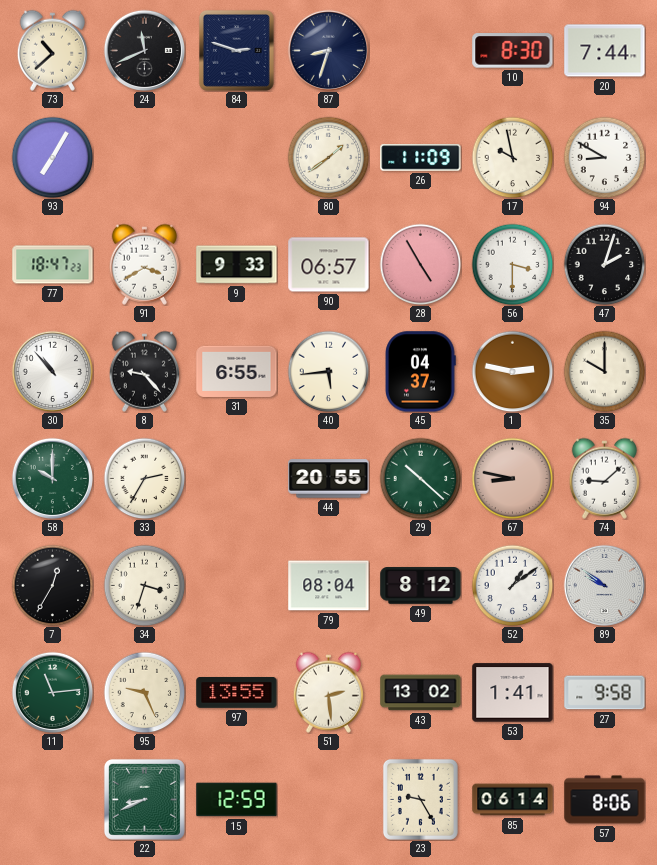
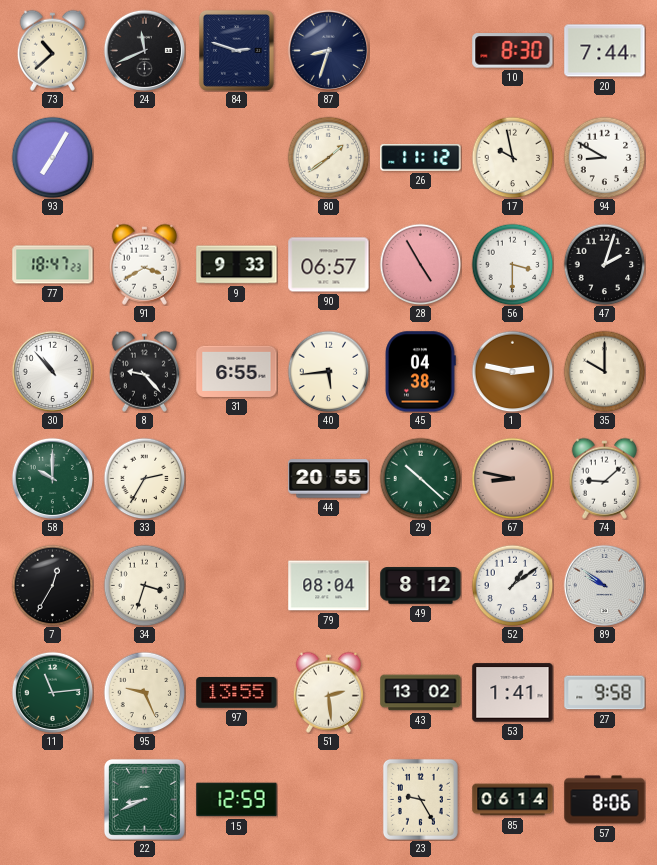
26: 11:09 -> 11:12
45: 04:37 -> 04:38
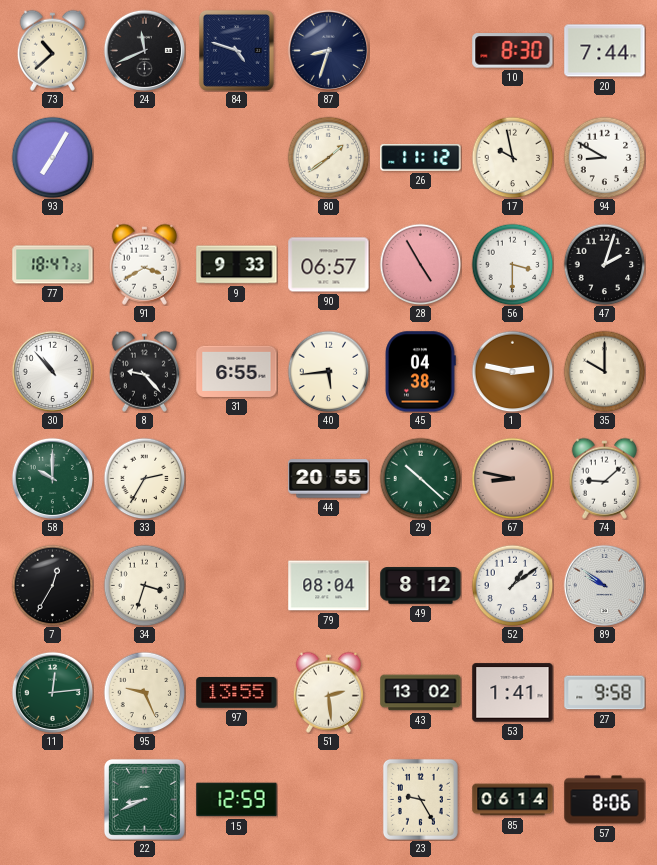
84: 2:48 -> 4:48
11: 11:14 -> 12:14
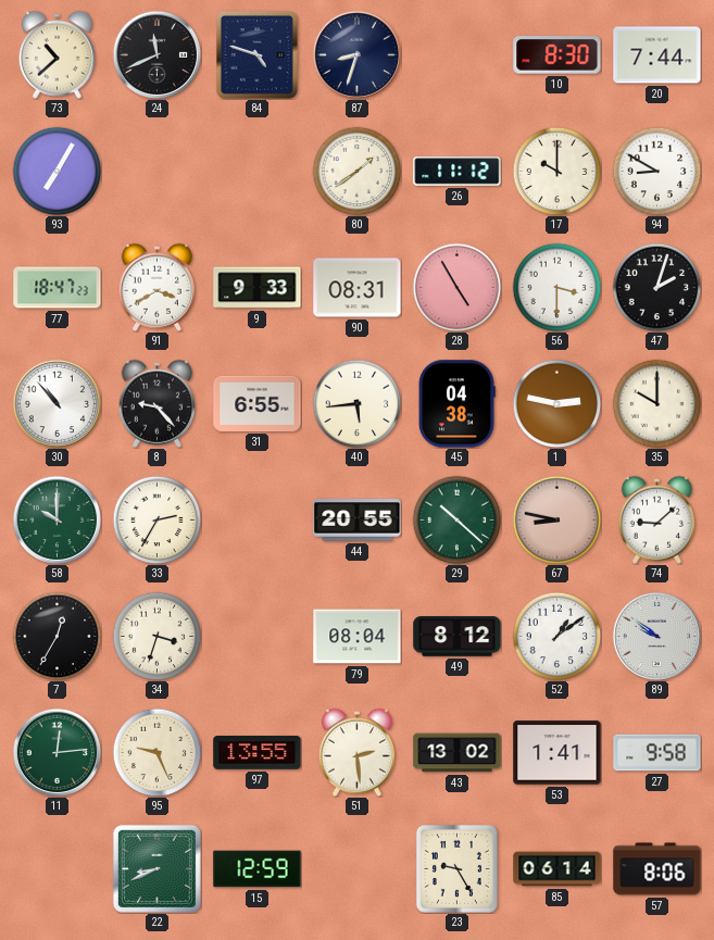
17: 9:58 -> 10:00
90: 06:57 -> 08:31
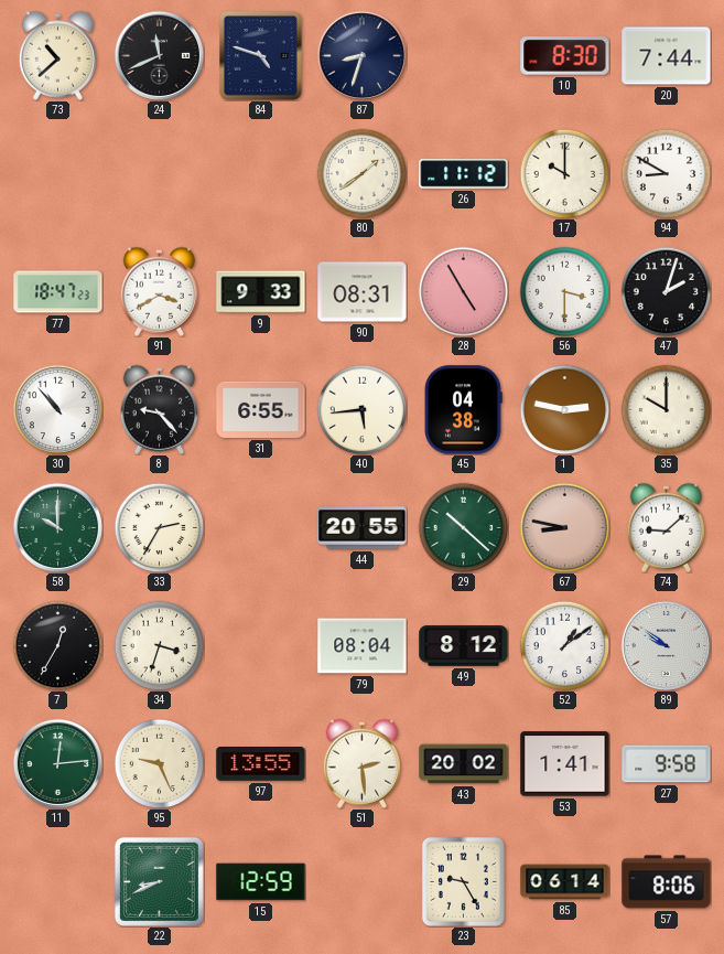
93: 7:05 -> none
43: 13:02 -> 20:02
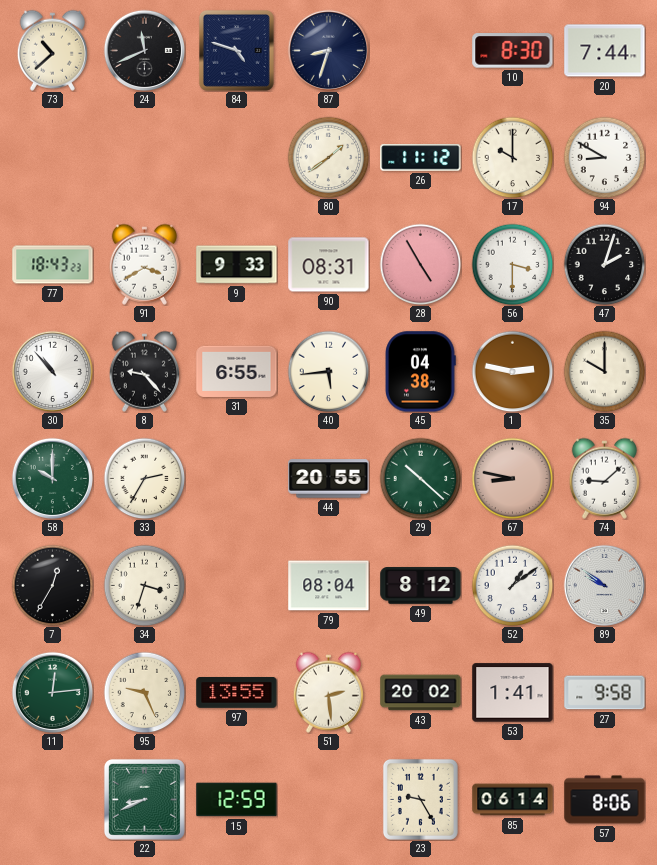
77: 18:47 -> 18:43
